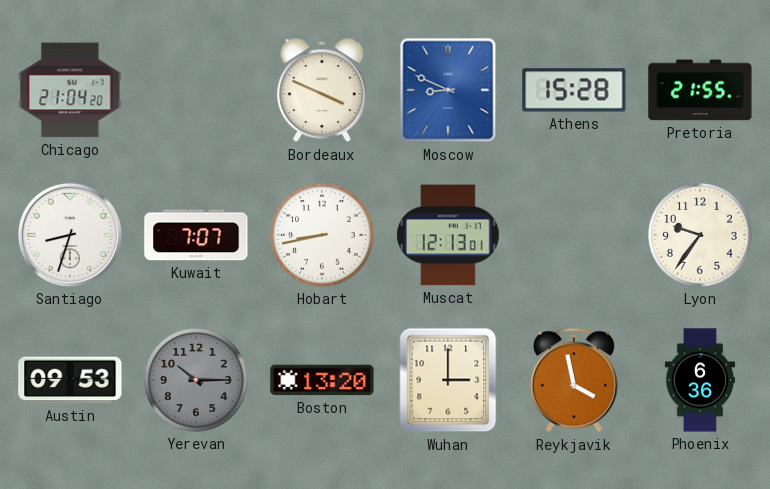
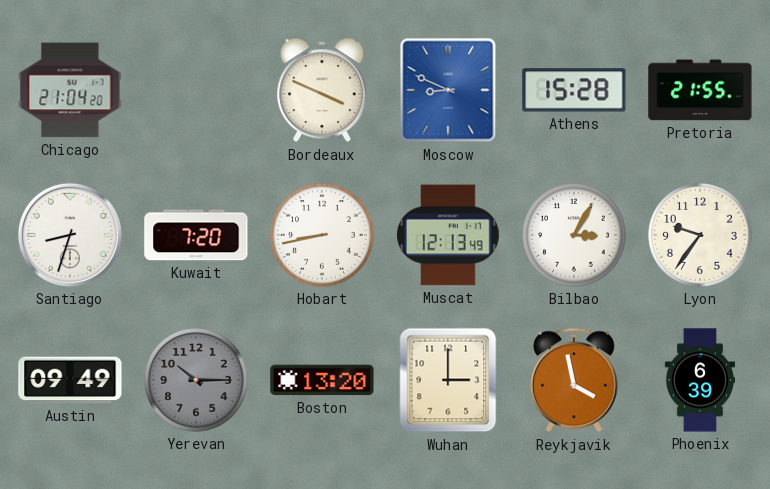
Kuwait: 7:07 -> 7:20
Muscat: 12:13:01 -> 12:13:49
Bilbao: none -> 3:05
Austin: 09:53 -> 09:49
Phoenix: 6:36 -> 6:39
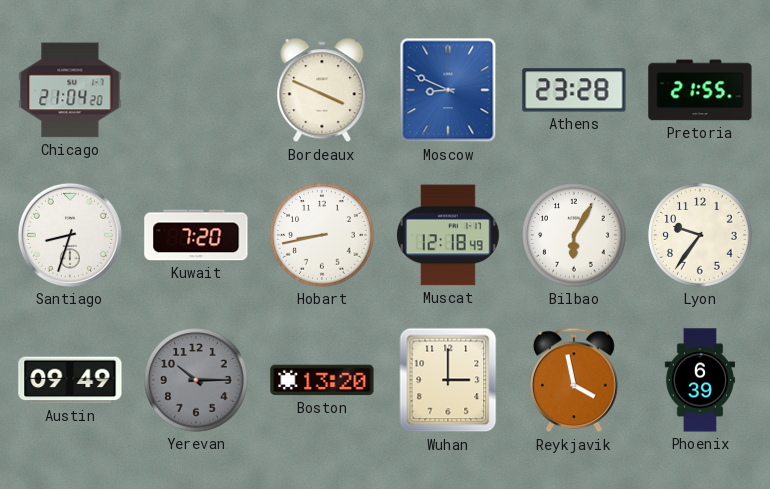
Athens: 15:28 -> 23:28
Muscat: 12:13 -> 12:18
Bilbao: 3:05 -> 6:05
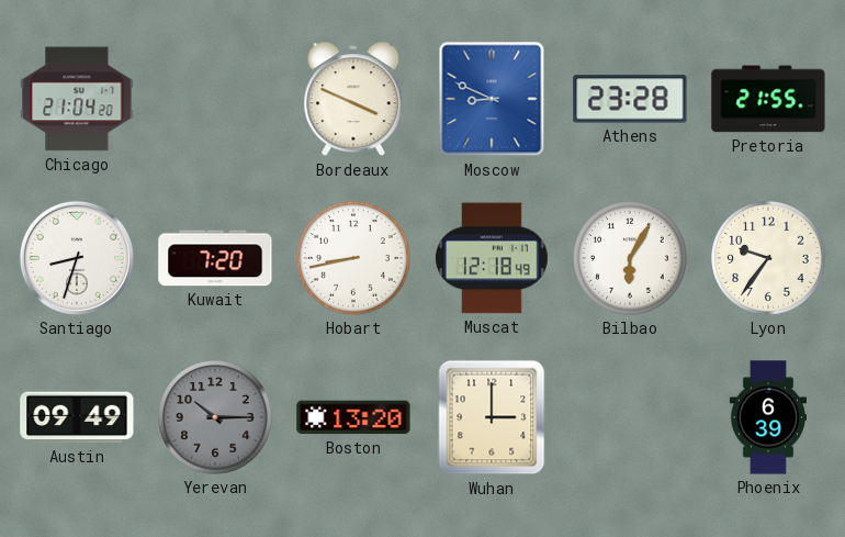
Reykjavik: 3:58 -> none
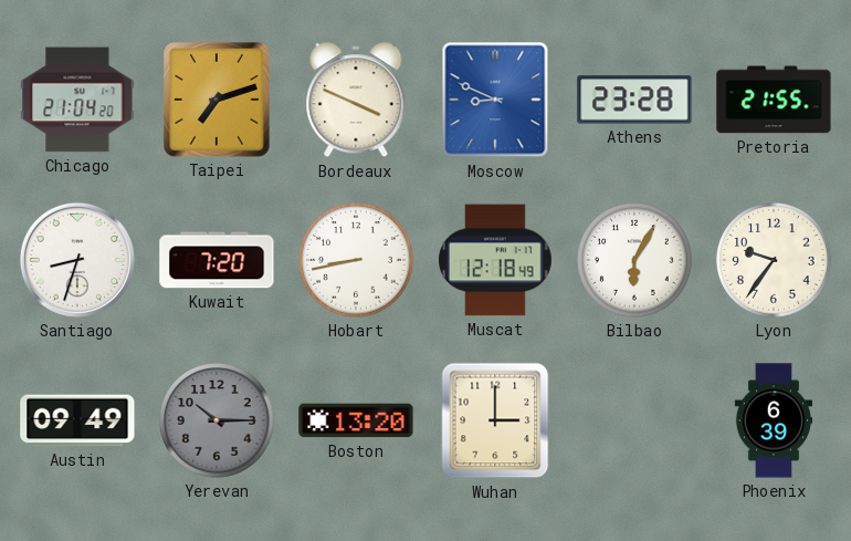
Taipei: none -> 7:12
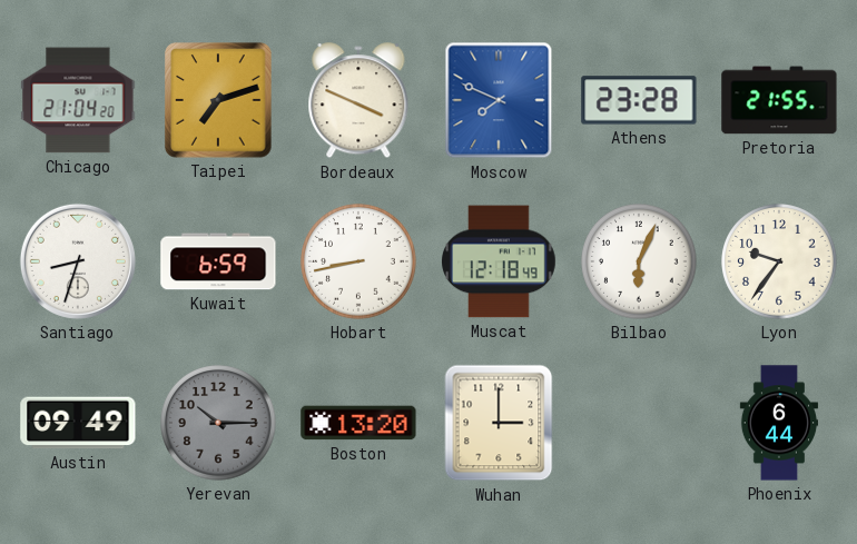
Moscow: 8:49 -> 7:49
Kuwait: 7:20 -> 6:59
Bilbao: 6:05 -> 6:04
Phoenix: 6:39 -> 6:44
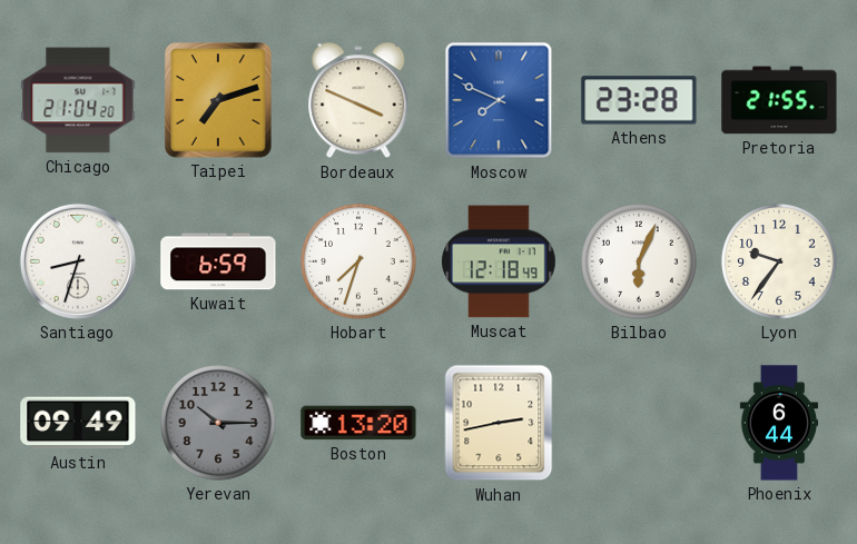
Hobart: 8:43 -> 7:33
Wuhan: 3:00 -> 2:43
